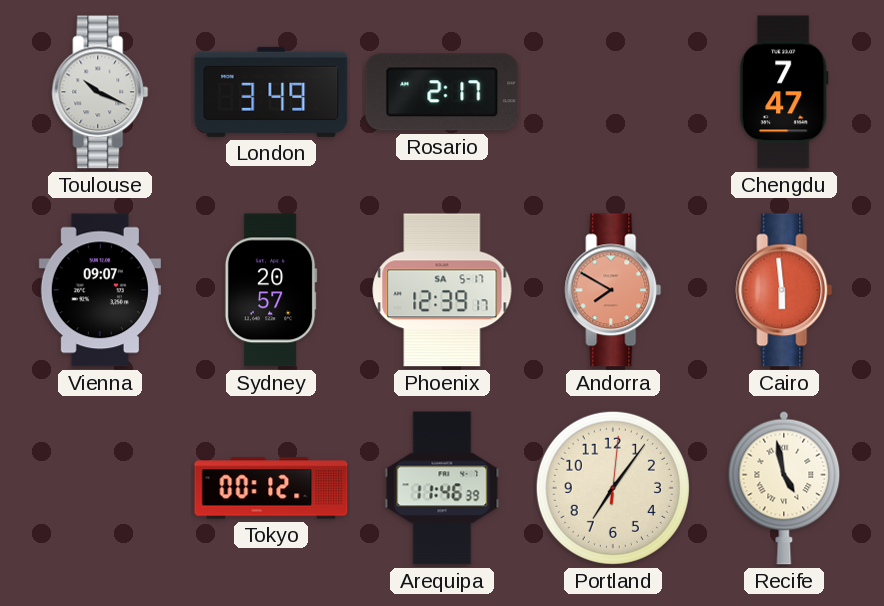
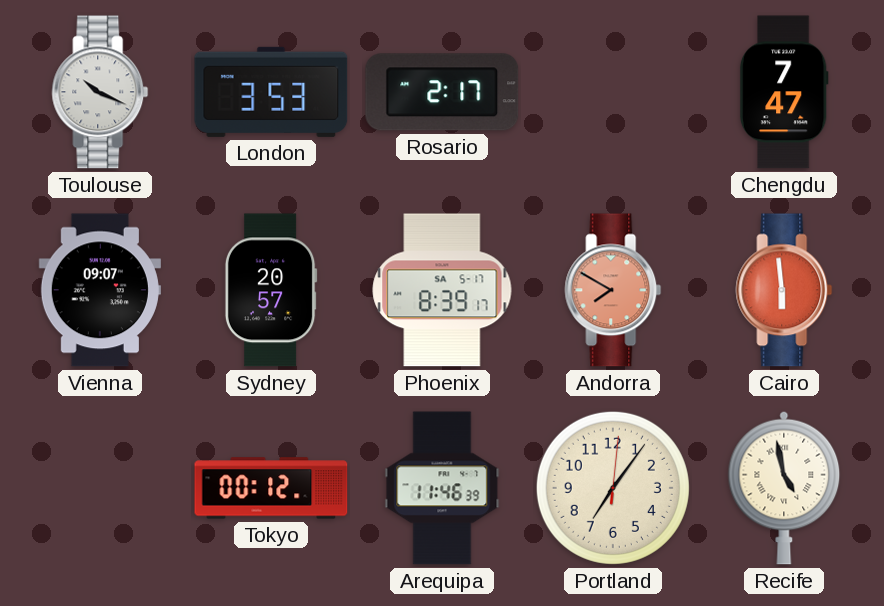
London: 3:49 -> 3:53
Phoenix: 12:39 -> 8:39
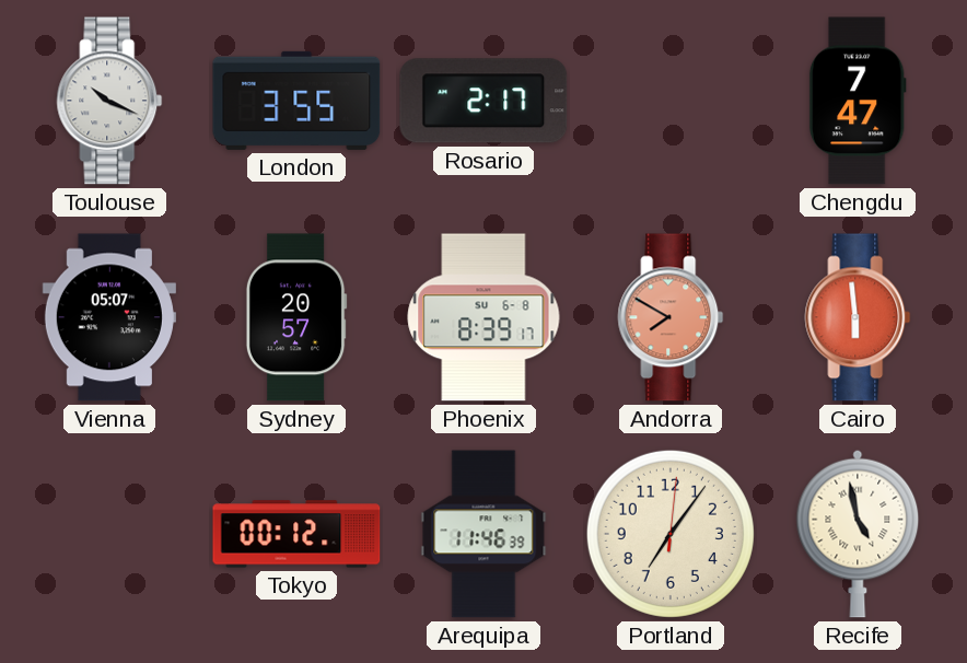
London: 3:53 -> 3:55
Vienna: 09:07 -> 05:07
Phoenix date: SA 5-17 -> SU 6-8
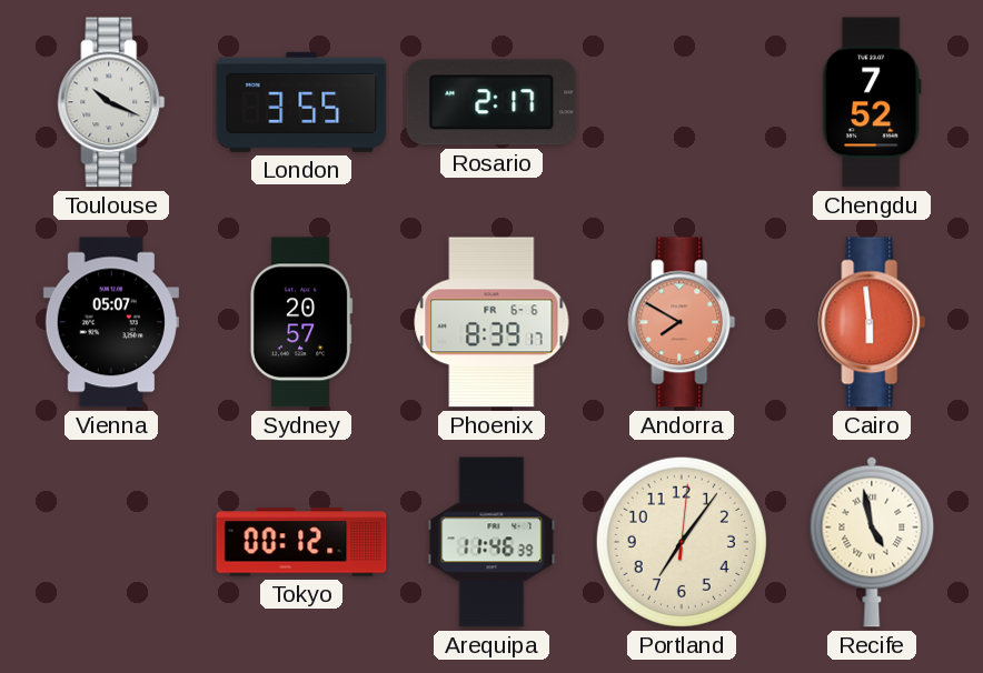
Chengdu: 7:47 -> 7:52
Phoenix date: SU 6-8 -> FR 6-6
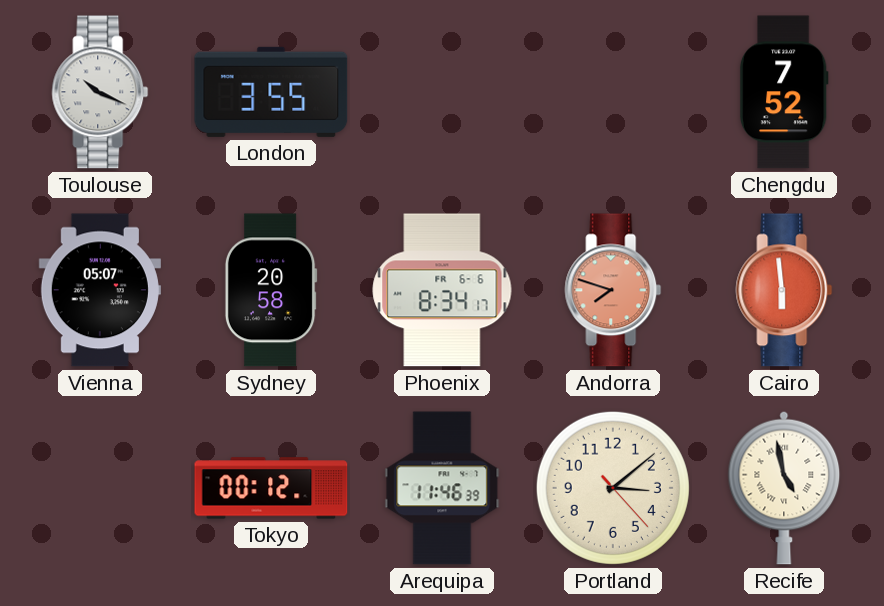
Rosario: 2:17 -> none
Sydney: 20:57 -> 20:58
Phoenix: 8:39 -> 8:34
Andorra: 7:50 -> 7:48
Portland: 7:06 -> 3:08
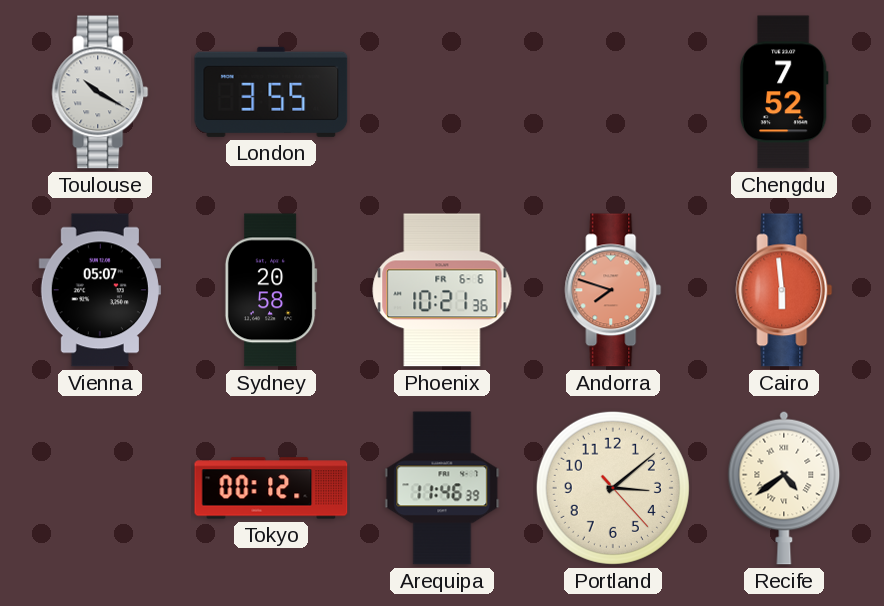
Toulouse: 10:19 -> 10:20
Phoenix: 8:34 -> 10:21
Recife: 4:58 -> 4:39
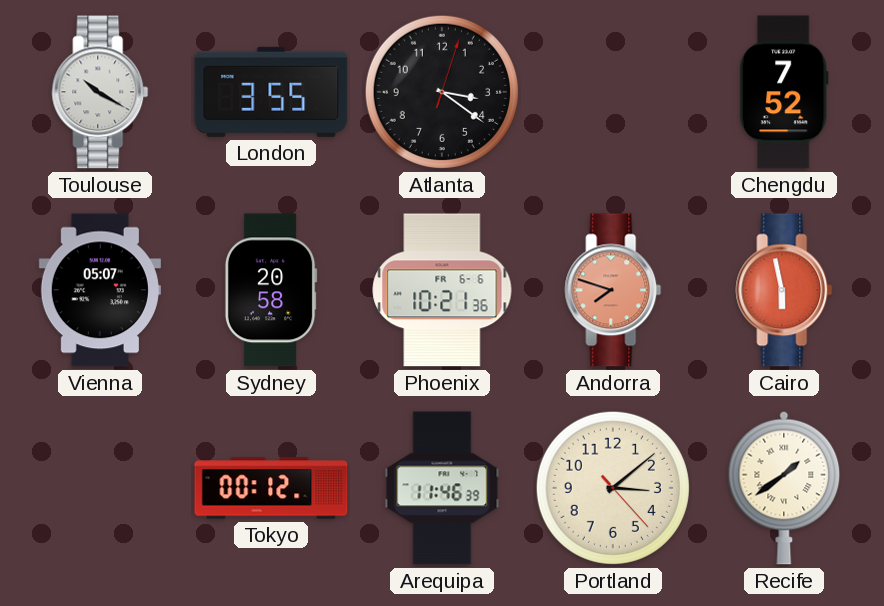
Atlanta: none -> 3:21
Cairo: 5:59 -> 5:58
Recife: 4:39 -> 1:39
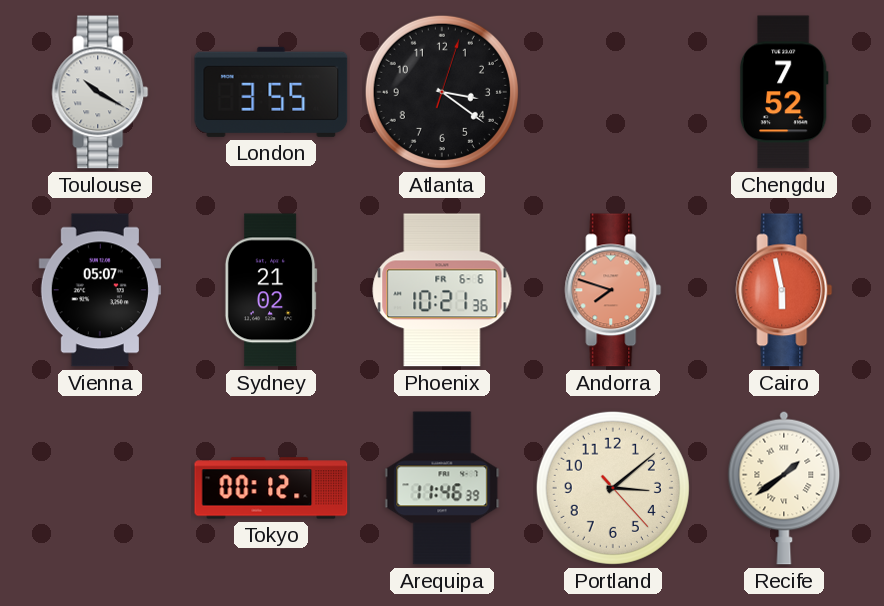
Sydney: 20:58 -> 21:02
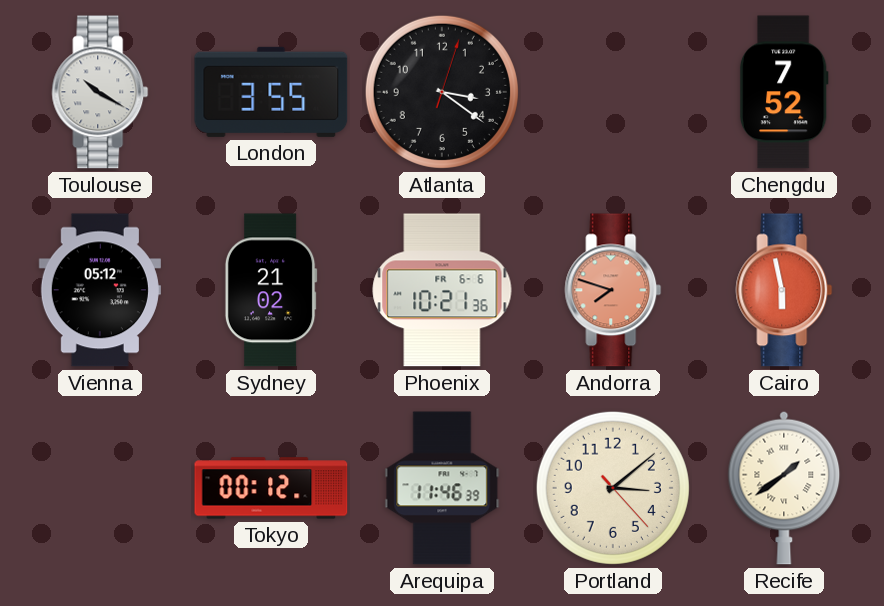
Vienna: 05:07 -> 05:12
